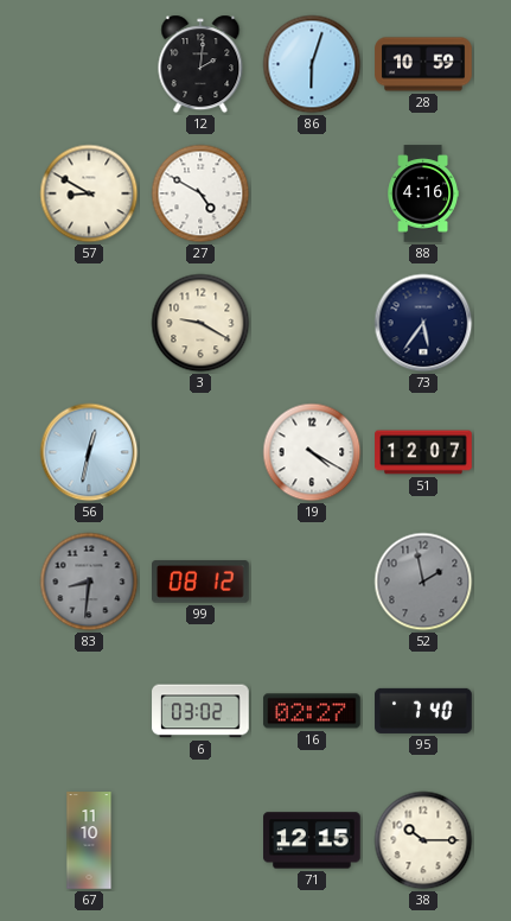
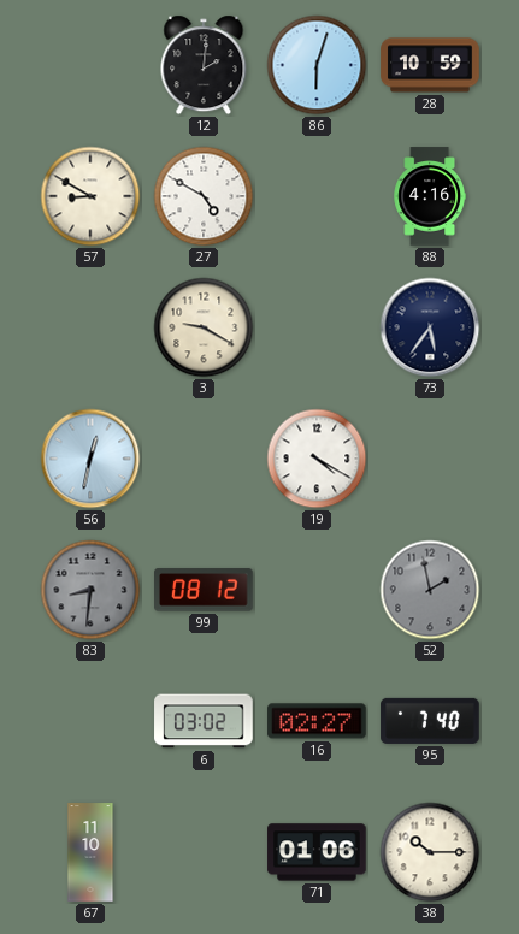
51: 12:07 -> none
71: 12:15 -> 01:06
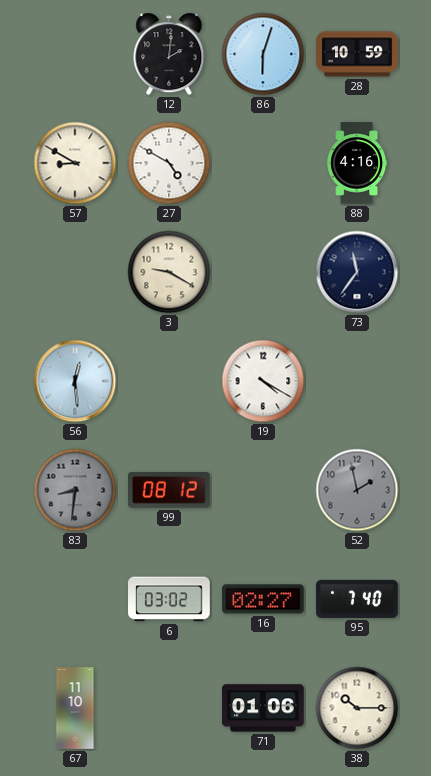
73: 5:36 -> 11:36
56: 12:32 -> 12:29
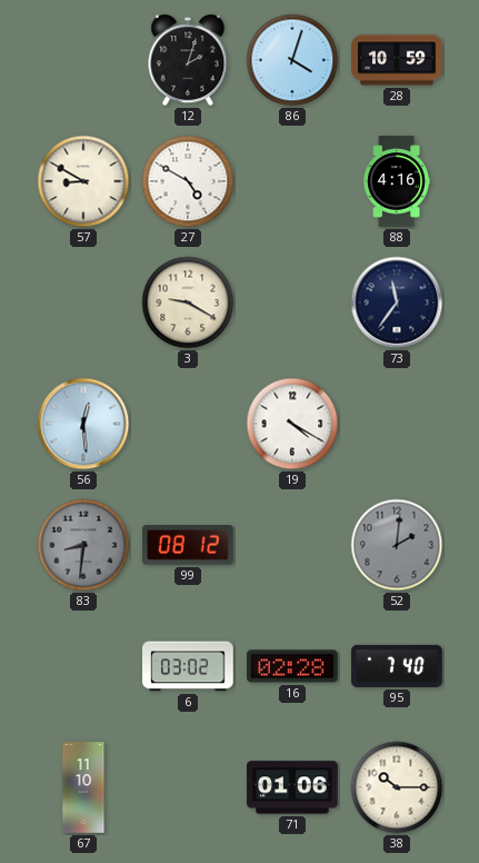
12: 2:01 -> 2:03
86: 6:03 -> 4:03
52: 1:58 -> 2:01
16: 02:27 -> 02:28
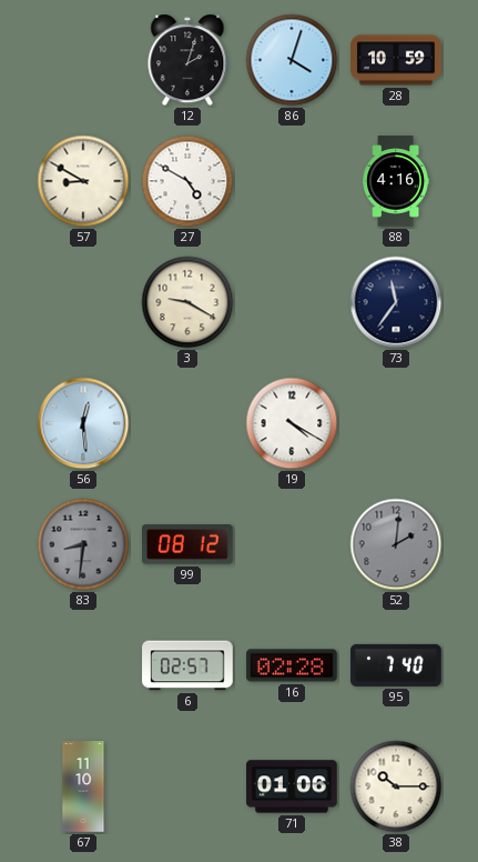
6: 03:02 -> 02:57
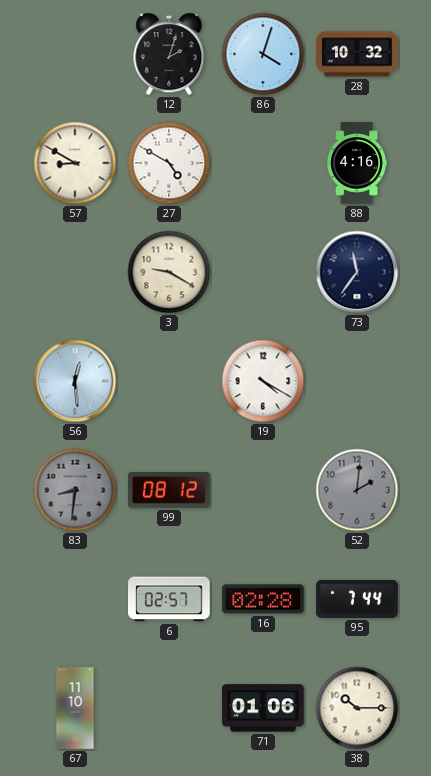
28: 10:59 -> 10:32
95: 7:40 -> 7:44
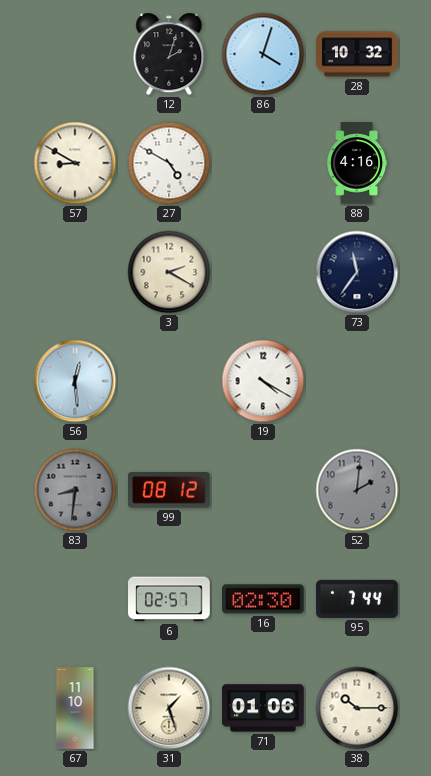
3: 9:20 -> 2:20
16: 02:28 -> 02:30
31: none -> 1:27
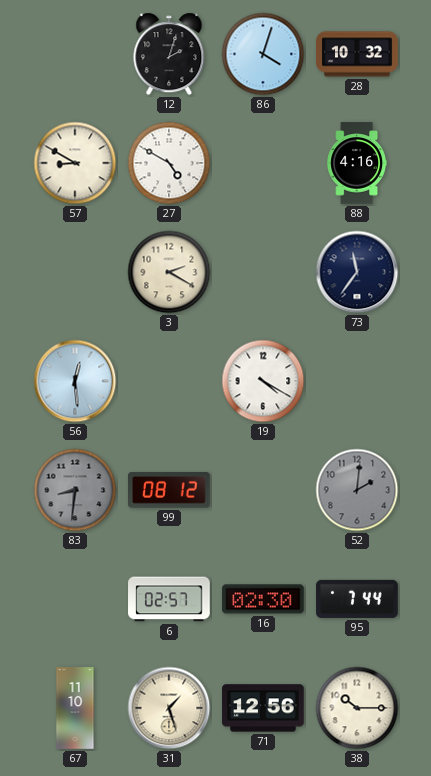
71: 01:06 -> 12:56
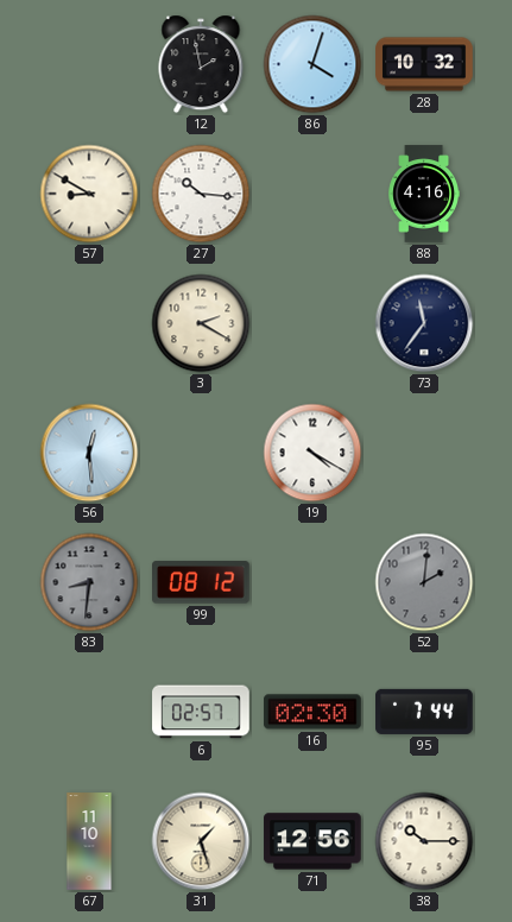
12: 2:03 -> 1:58
27: 4:50 -> 10:16
